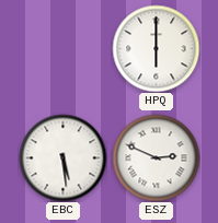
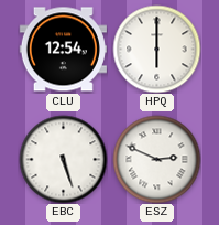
CLU: none -> 12:54
EBC: 5:29 -> 5:27
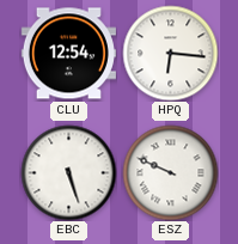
HPQ: 6:00 -> 6:16
ESZ: 2:49 -> 9:49
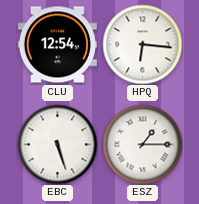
ESZ: 9:49 -> 1:15
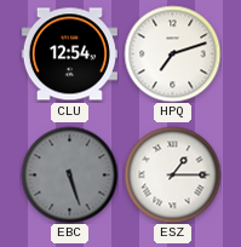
HPQ: 6:16 -> 7:12
EBC dial: white -> grey
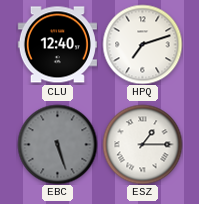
CLU: 12:54 -> 12:40
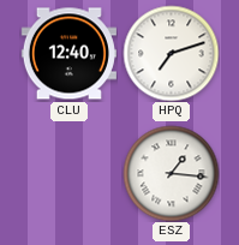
EBC: 5:27 -> none
ESZ: 1:15 -> 1:16
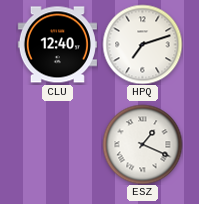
ESZ: 1:16 -> 1:19
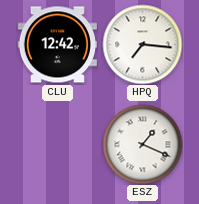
CLU: 12:40 -> 12:42
HPQ: 7:12 -> 7:16
